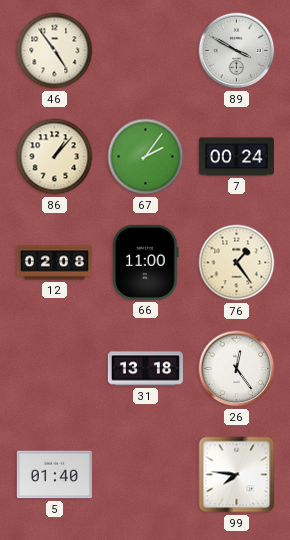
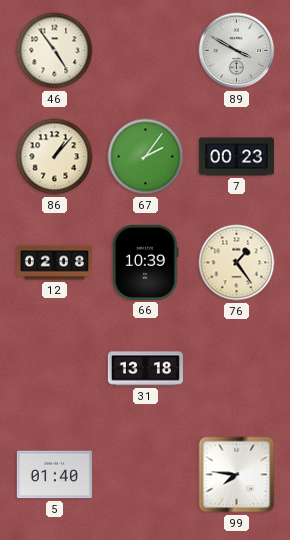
7: 00:24 -> 00:23
66: 11:00 -> 10:39
26: 12:24 -> none
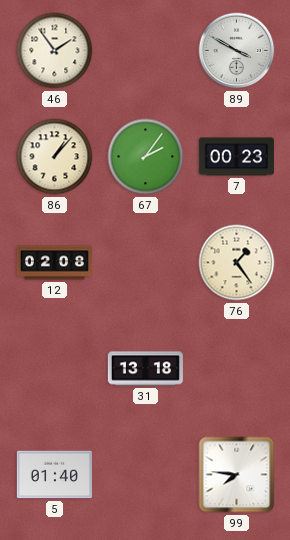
46: 4:54 -> 1:54
66: 10:39 -> none
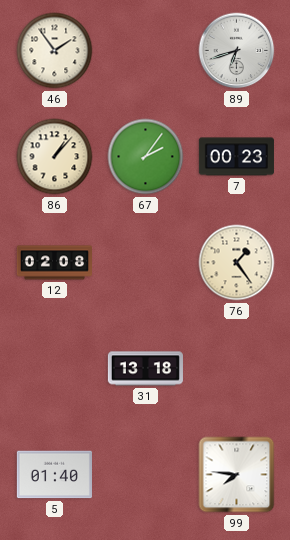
89: 3:50 -> 6:42
